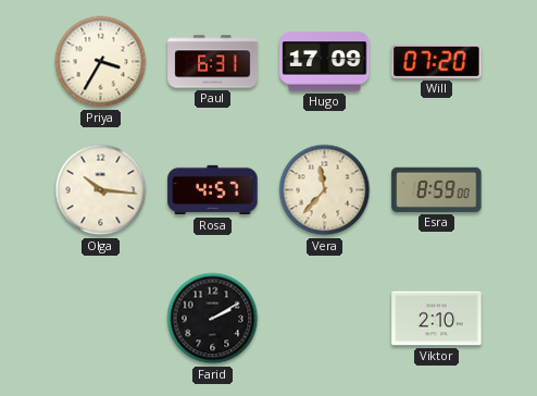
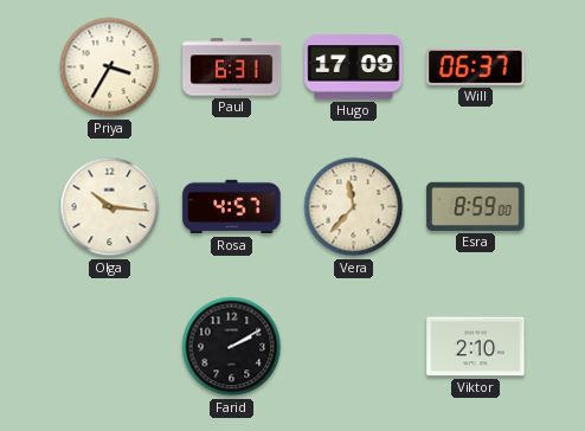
Will: 07:20 -> 06:37
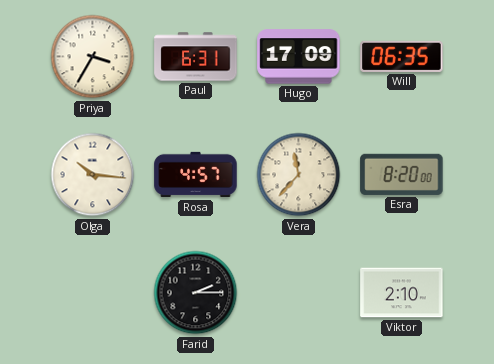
Will: 06:37 -> 06:35
Esra: 8:59 -> 8:20
Farid: 2:10 -> 2:15
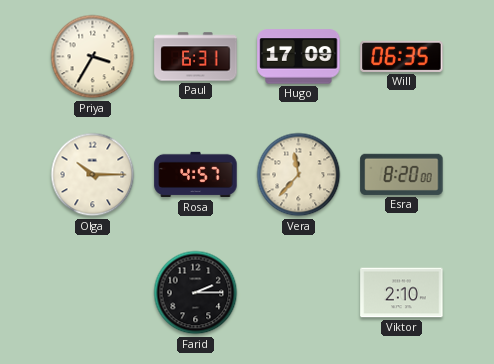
Olga: 10:16 -> 10:15
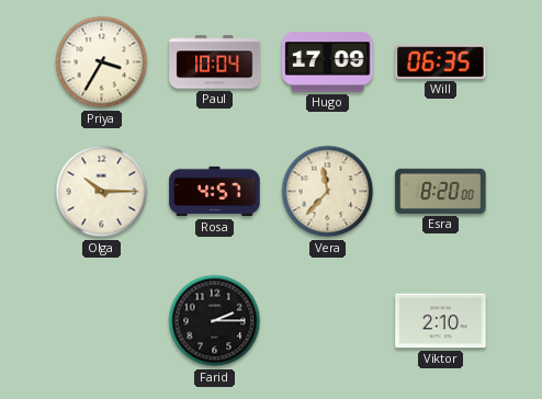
Paul: 6:31 -> 10:04
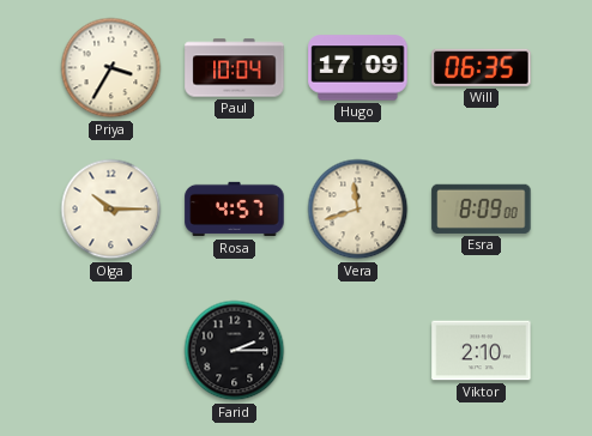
Vera: 11:37 -> 11:42
Esra: 8:20 -> 8:09
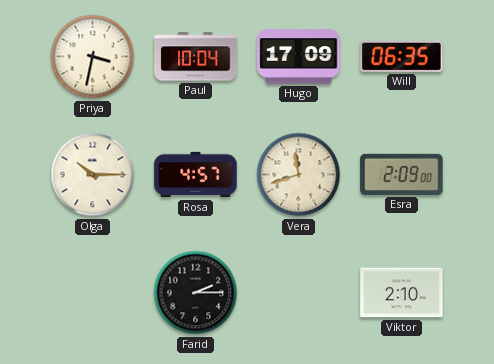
Priya: 3:35 -> 3:32
Esra: 8:09 -> 2:09
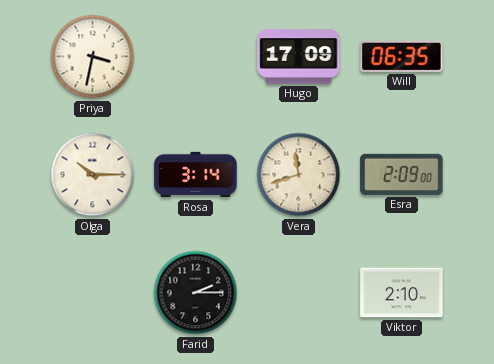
Paul: 10:04 -> none
Rosa: 4:57 -> 3:14
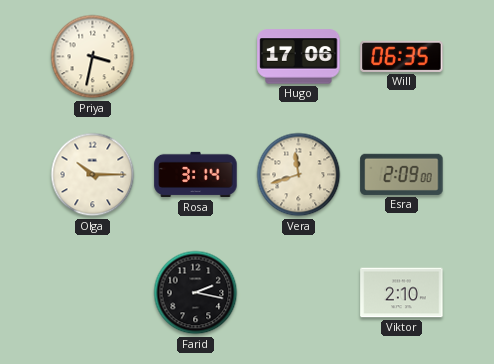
Hugo: 17:09 -> 17:06
Farid: 2:15 -> 2:17
